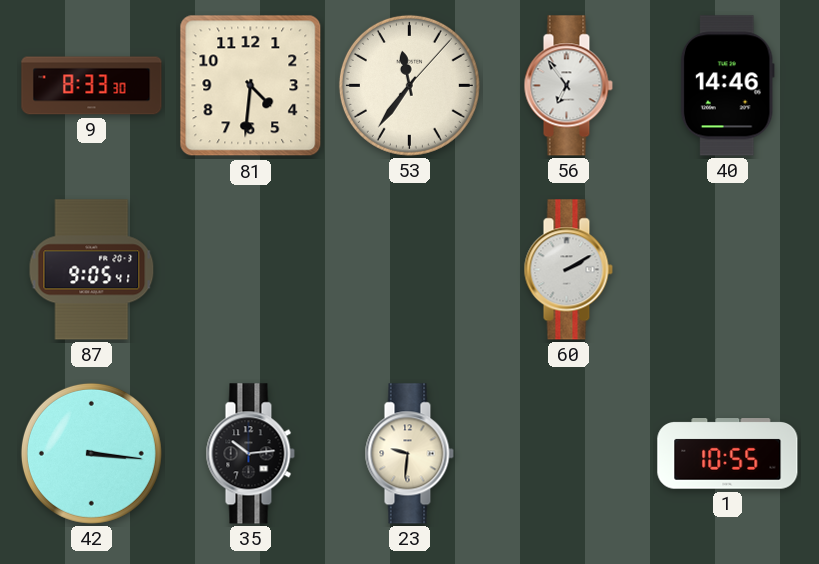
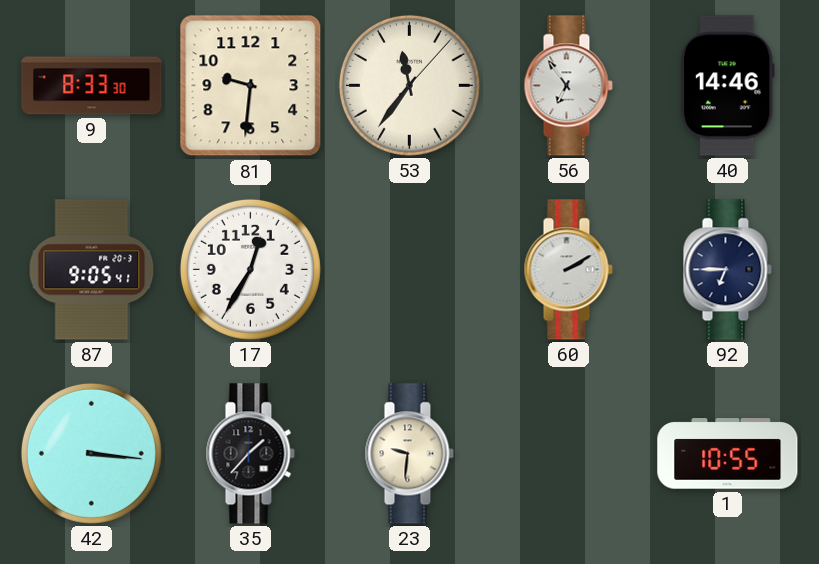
81: 4:31 -> 9:31
17: none -> 12:35
92: none -> 6:45
35: 10:14 -> 1:37
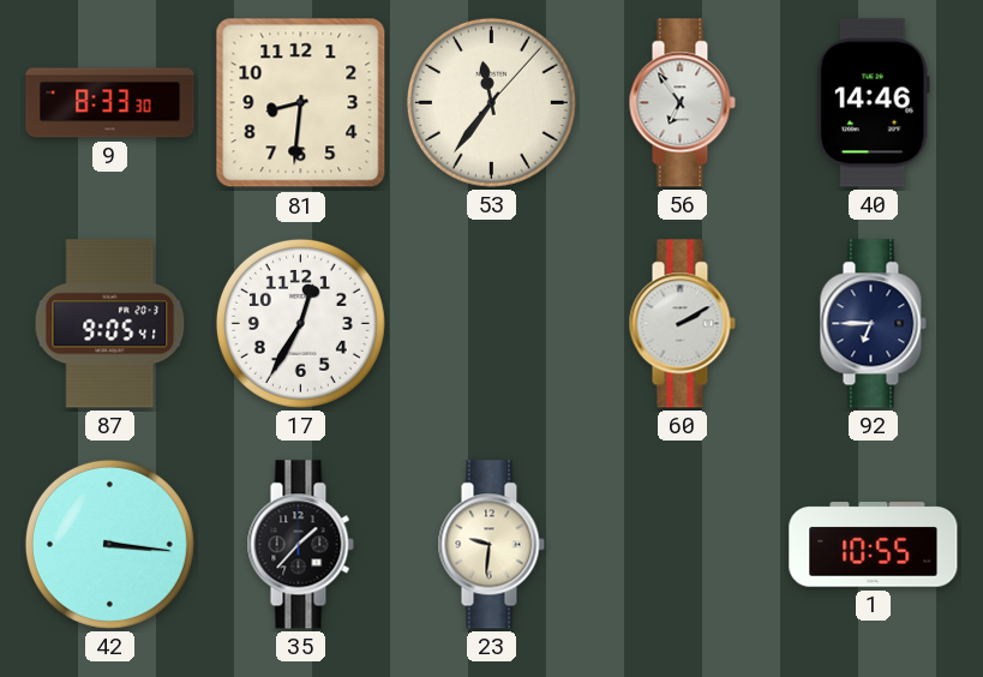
81: 9:31 -> 8:31
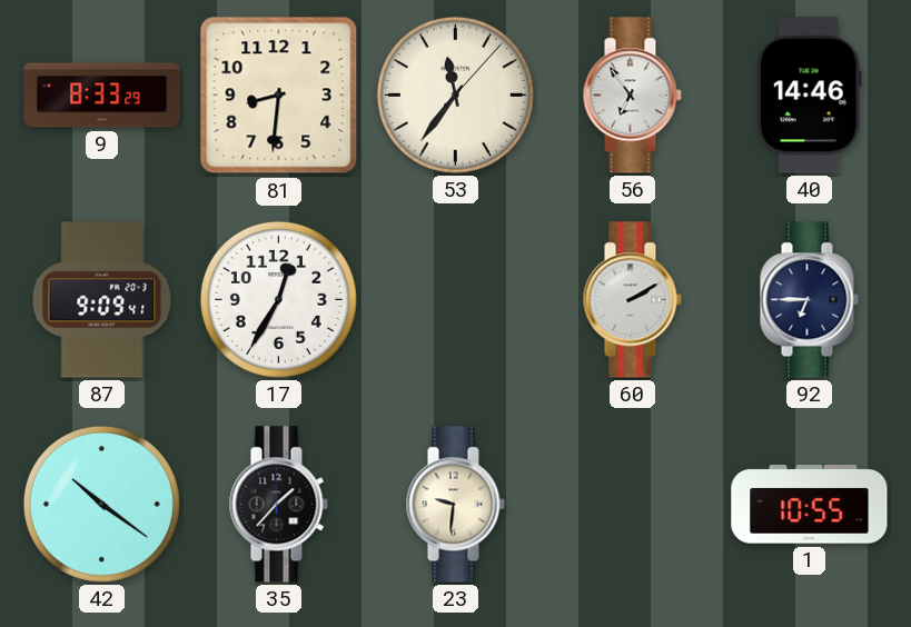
9: 8:33:30 -> 8:33:29
87: 9:05 -> 9:09
42: 3:16 -> 10:21
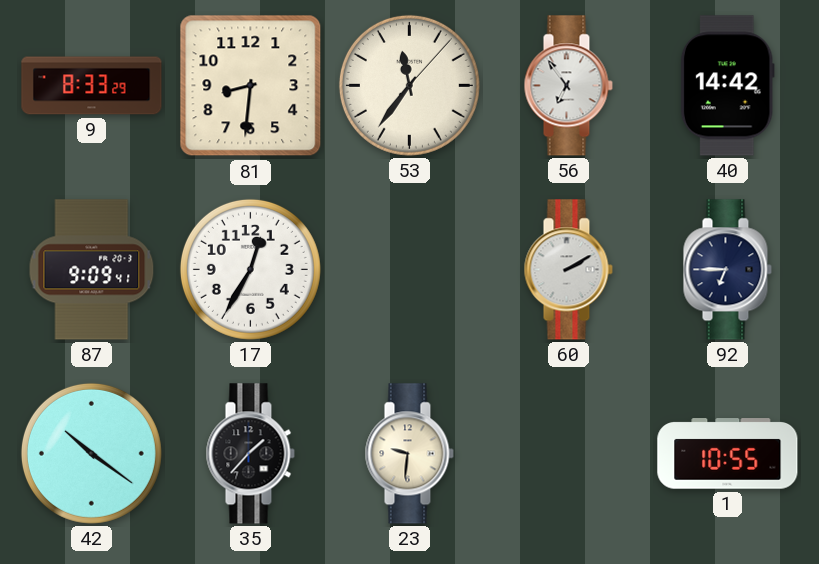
40: 14:46 -> 14:42
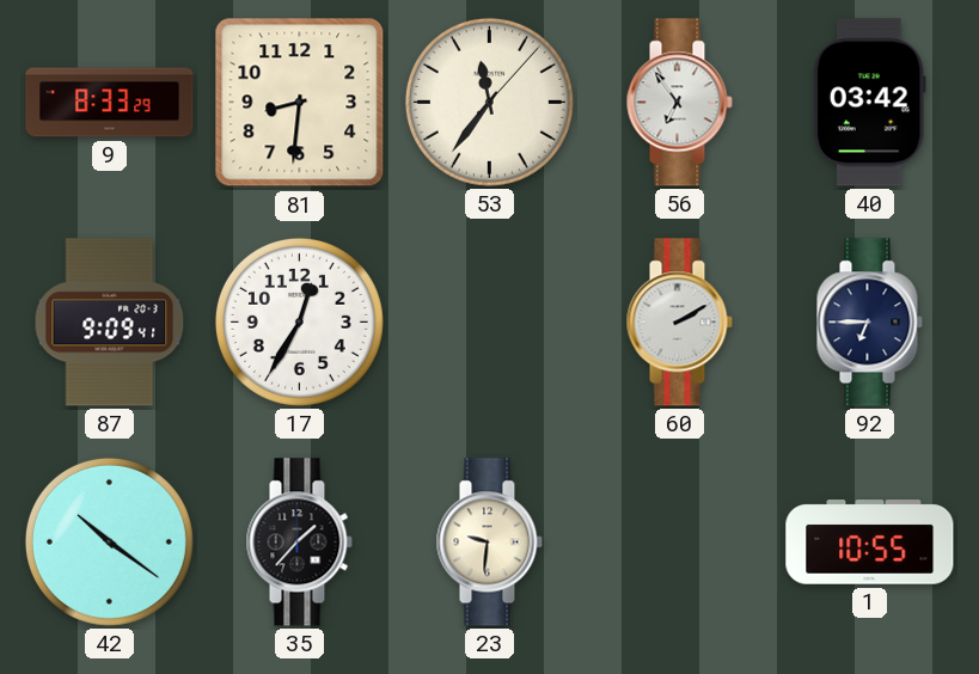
40: 14:42 -> 03:42
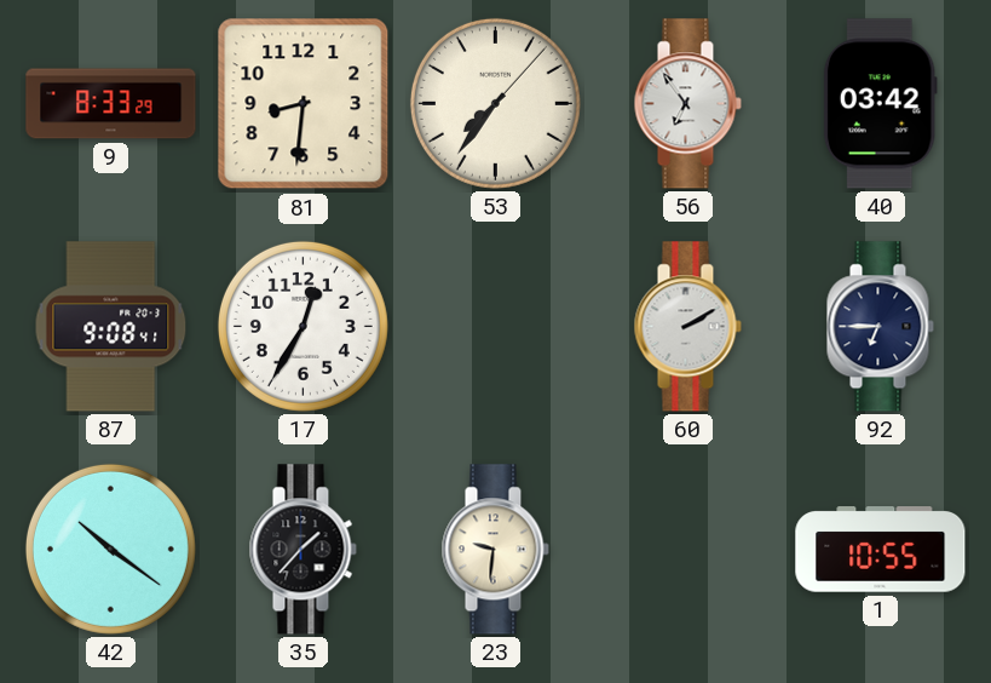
53: 11:36 -> 7:36
87: 9:09 -> 9:08
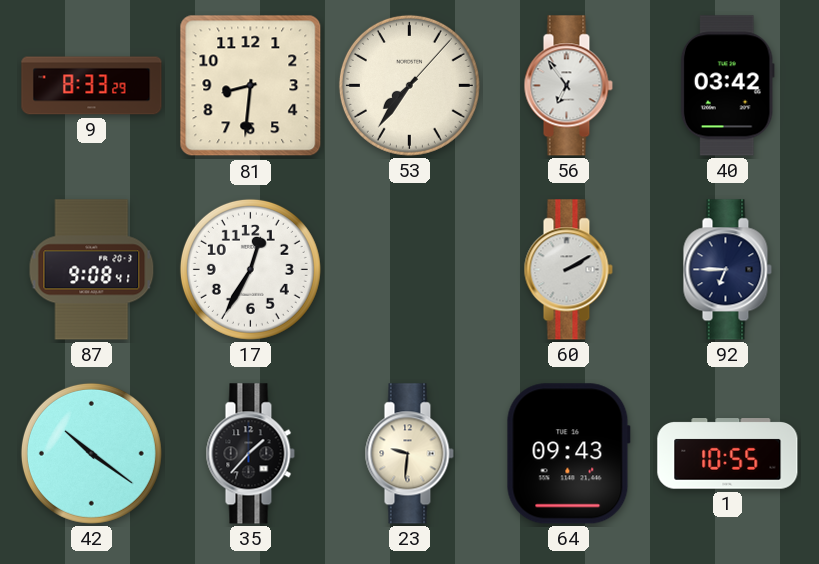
64: none -> 09:43
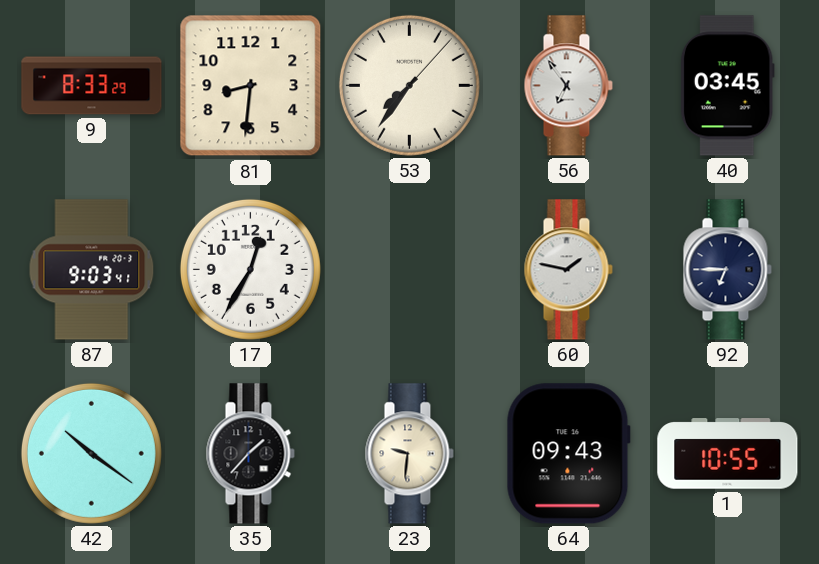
40: 03:42 -> 03:45
87: 9:08 -> 9:03
60: 2:10 -> 1:47
